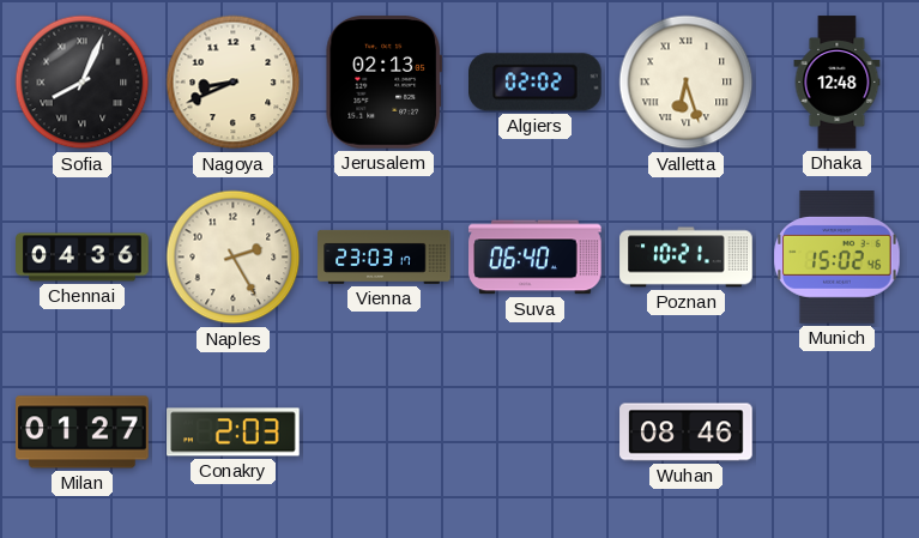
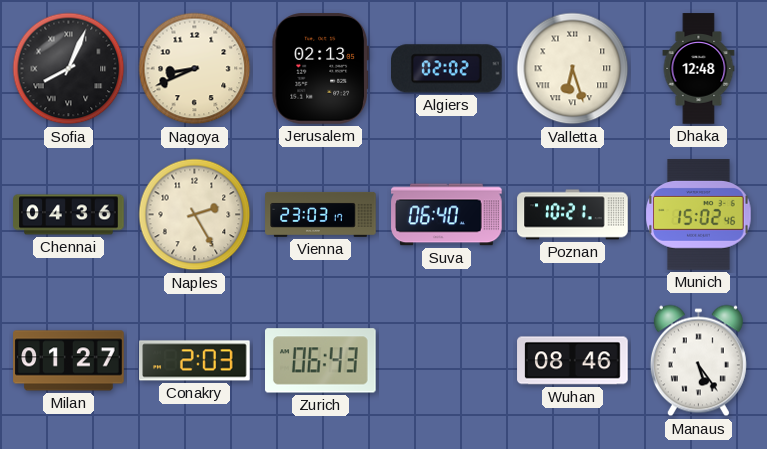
Zurich: none -> 06:43
Manaus: none -> 5:24
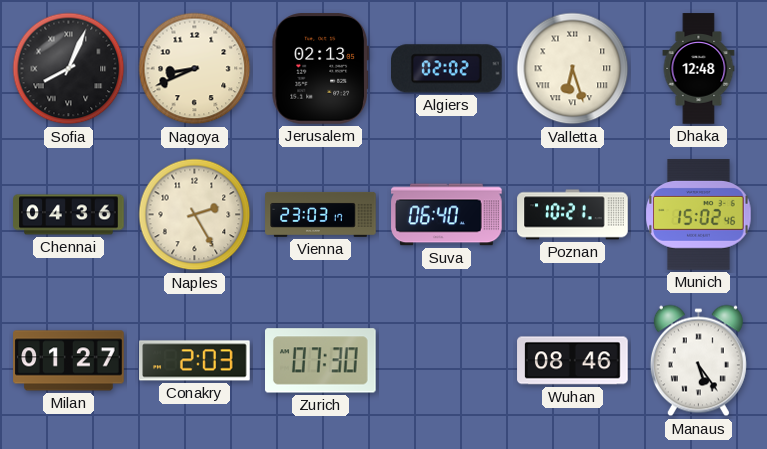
Zurich: 06:43 -> 07:30
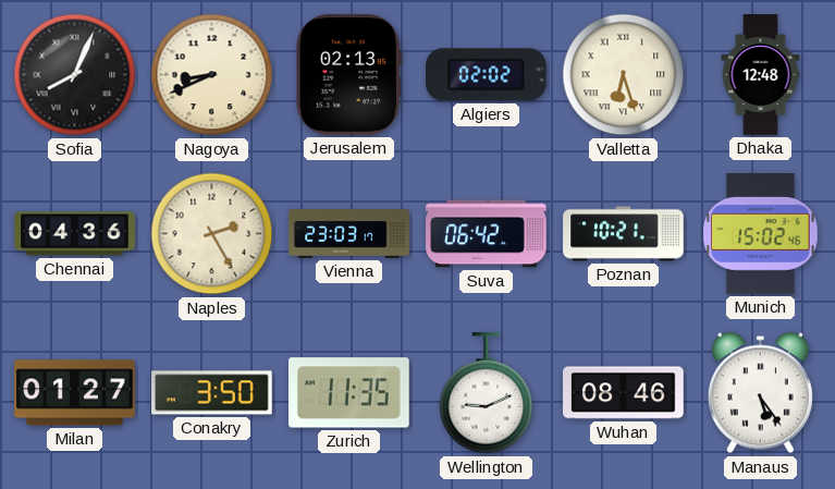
Suva: 06:40 -> 06:42
Conakry: 2:03 -> 3:50
Zurich: 07:30 -> 11:35
Wellington: none -> 9:11
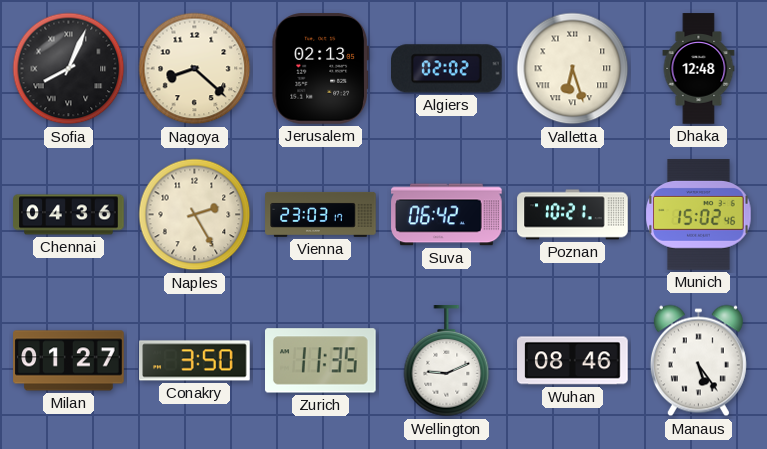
Nagoya: 8:41 -> 8:22
